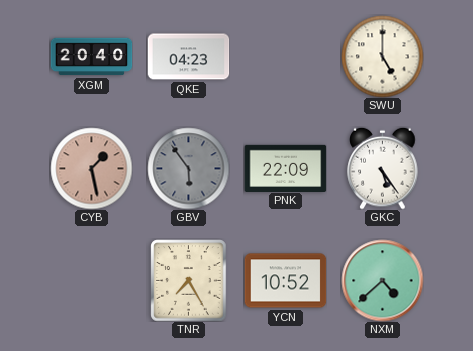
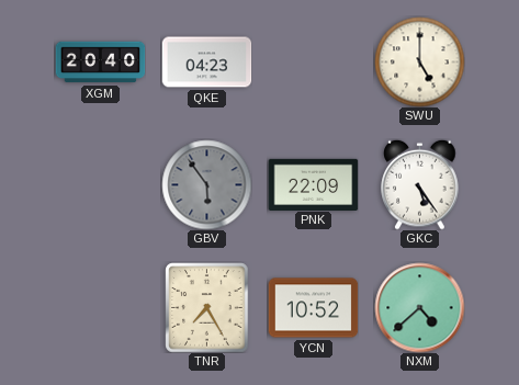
CYB: 1:28 -> none
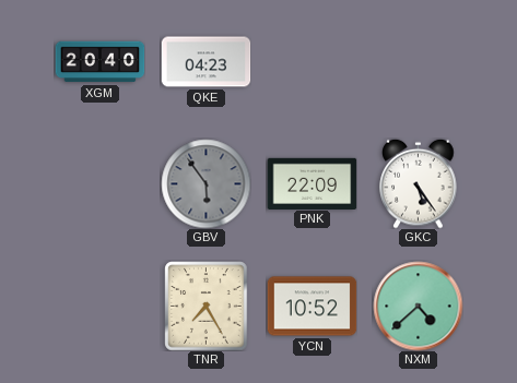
SWU: 5:00 -> none
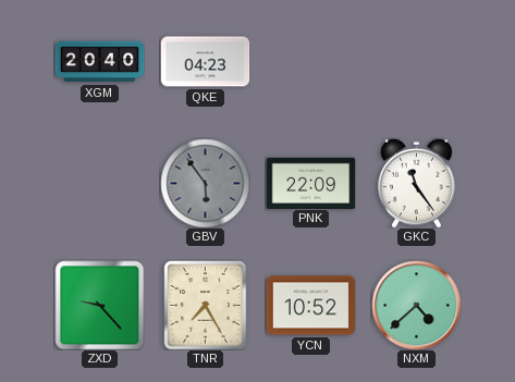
GKC: 5:24 -> 11:24
ZXD: none -> 9:23
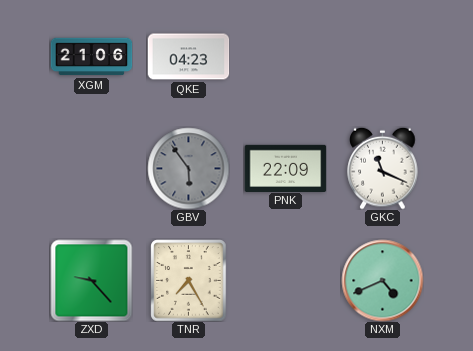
XGM: 20:40 -> 21:06
GKC: 11:24 -> 11:19
YCN: 10:52 -> none
NXM: 4:38 -> 4:41
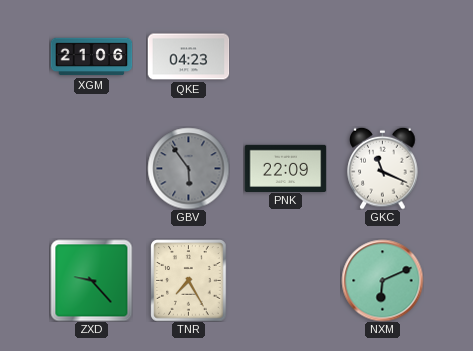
NXM: 4:41 -> 6:11
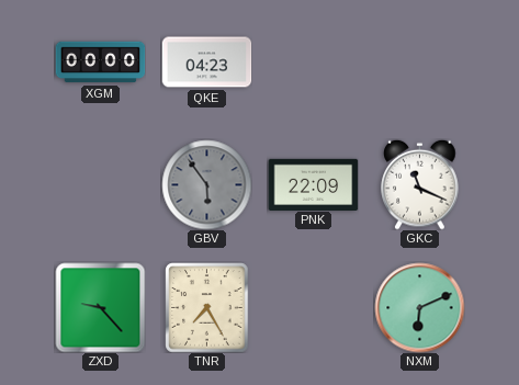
XGM: 21:06 -> 00:00
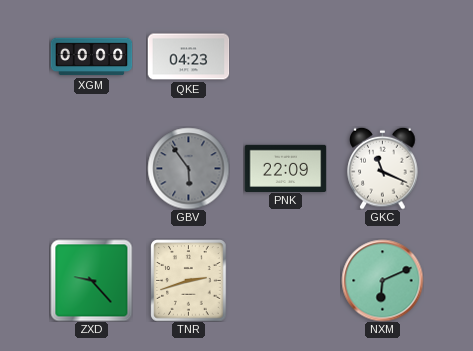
TNR: 7:25 -> 2:42
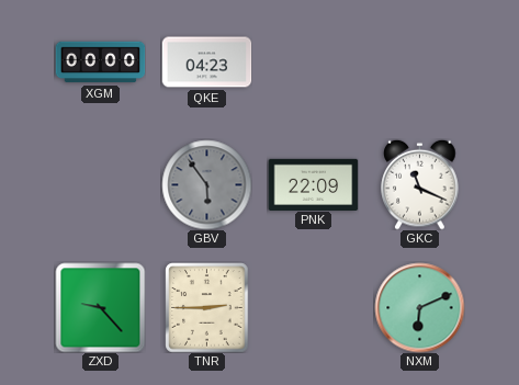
TNR: 2:42 -> 2:45
